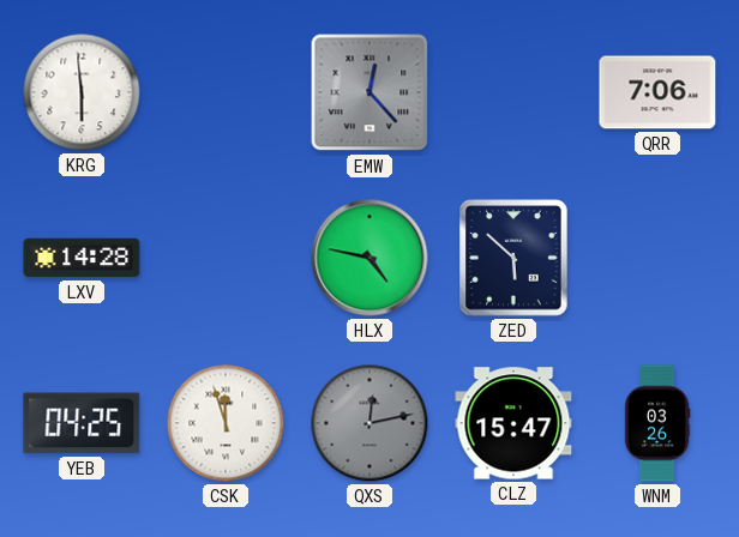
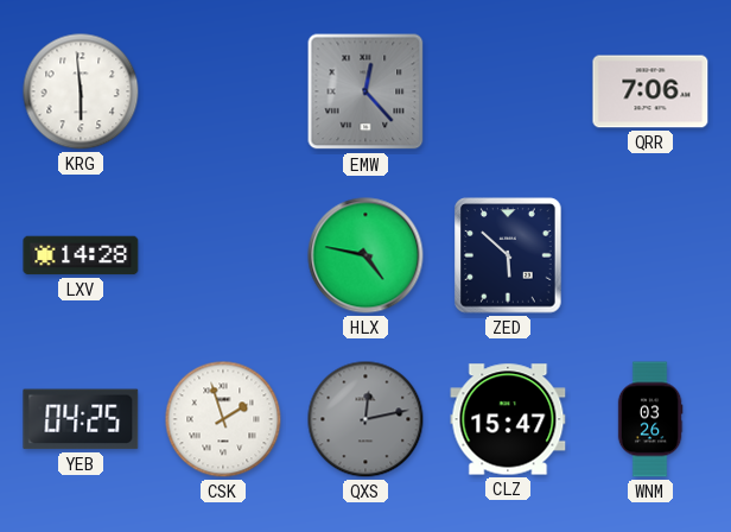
CSK: 11:57 -> 1:57
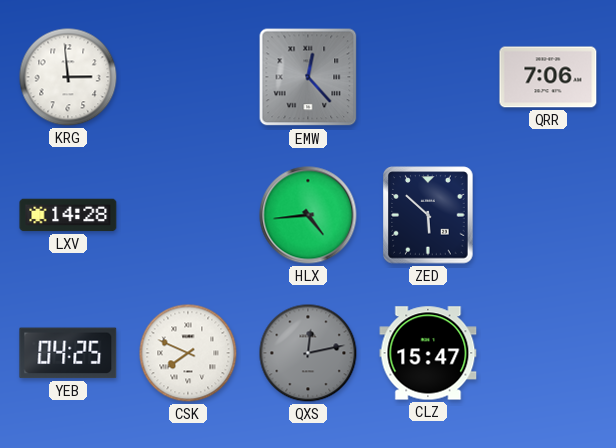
KRG: 5:59 -> 2:59
HLX: 4:47 -> 4:44
CSK: 1:57 -> 7:49
WNM: 03:26 -> none
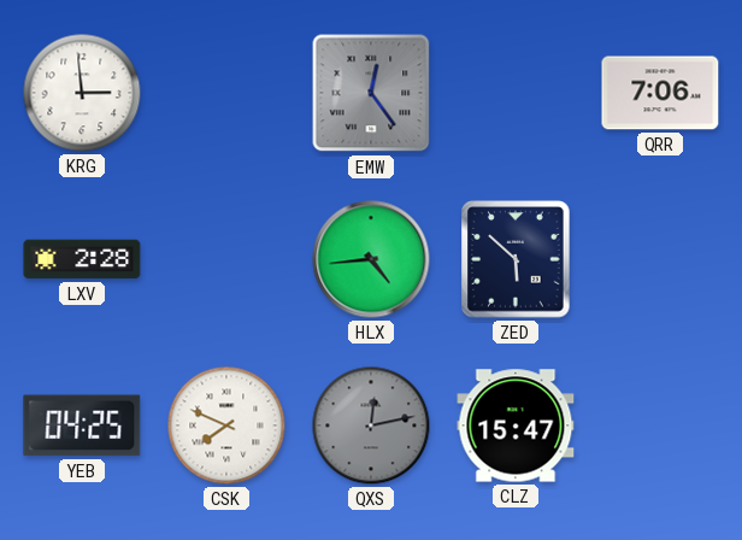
EMW: 12:23 -> 12:24
LXV: 14:28 -> 2:28
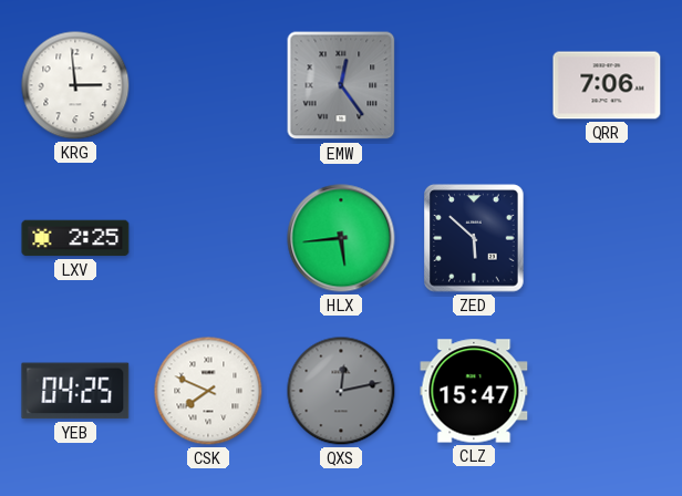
LXV: 2:28 -> 2:25
HLX: 4:44 -> 5:44
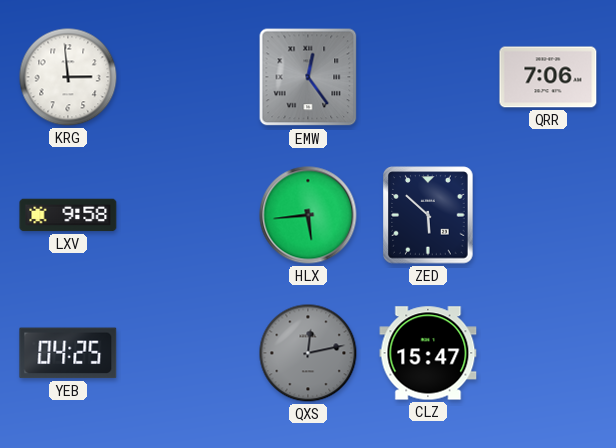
LXV: 2:25 -> 9:58
CSK: 7:49 -> none
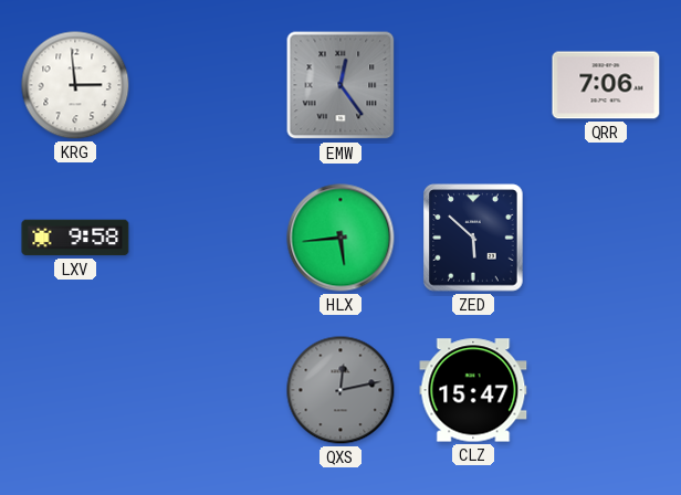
YEB: 04:25 -> none
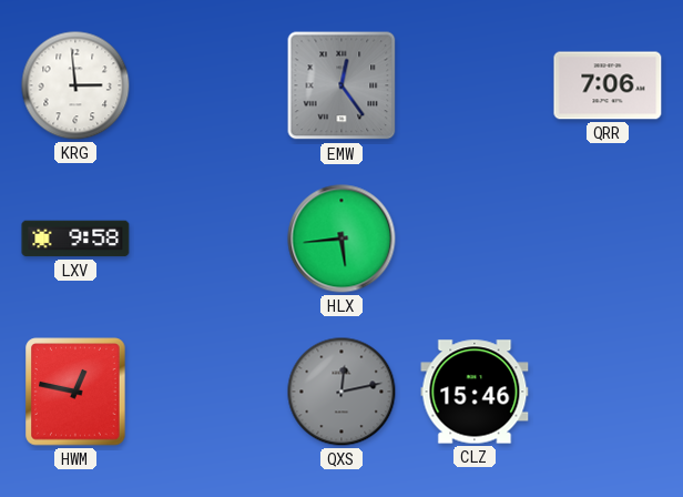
ZED: 5:52 -> none
HWM: none -> 12:47
CLZ: 15:47 -> 15:46
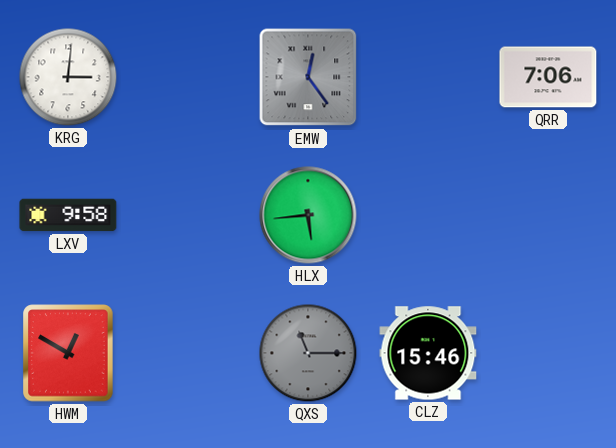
KRG: 2:59 -> 3:01
HWM: 12:47 -> 12:50
QXS: 12:13 -> 11:15
